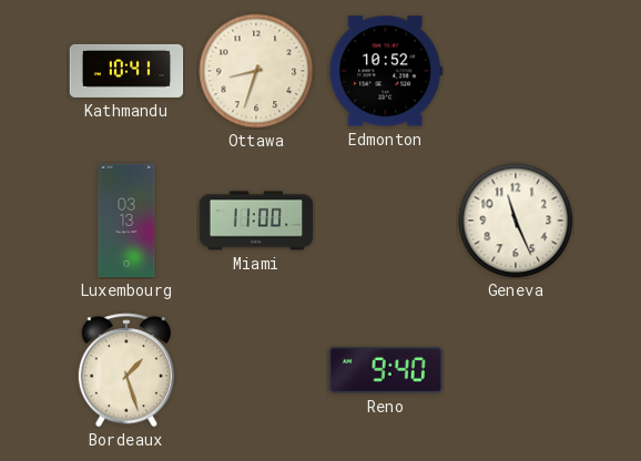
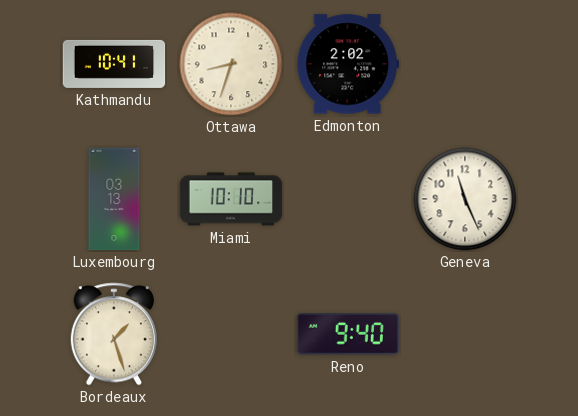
Edmonton: 10:52 -> 2:02
Miami: 11:00 -> 10:10
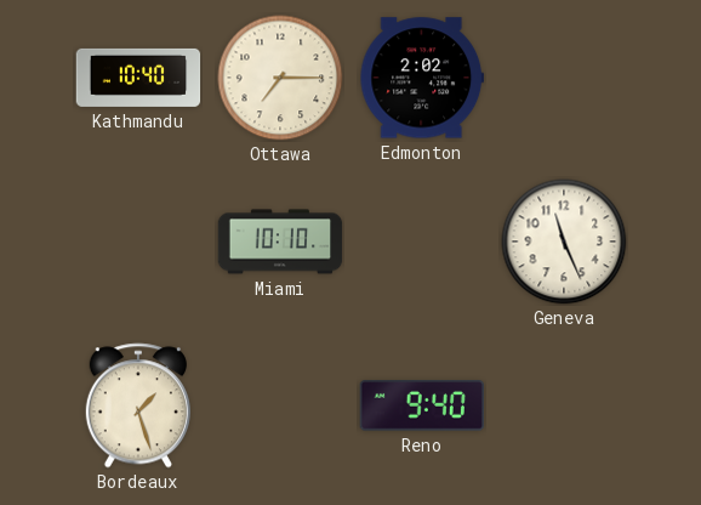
Kathmandu: 10:41 -> 10:40
Ottawa: 8:33 -> 7:15
Luxembourg: 03:13 -> none
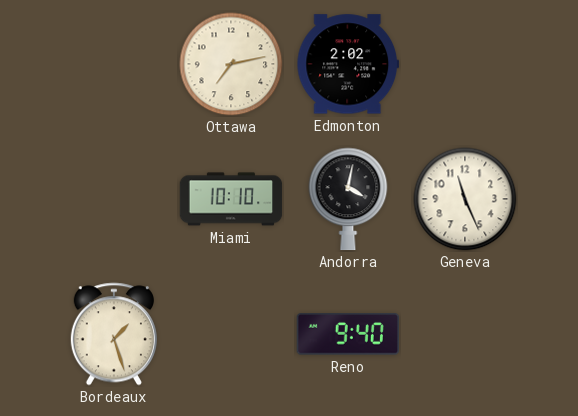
Kathmandu: 10:40 -> none
Ottawa: 7:15 -> 7:13
Andorra: none -> 4:02
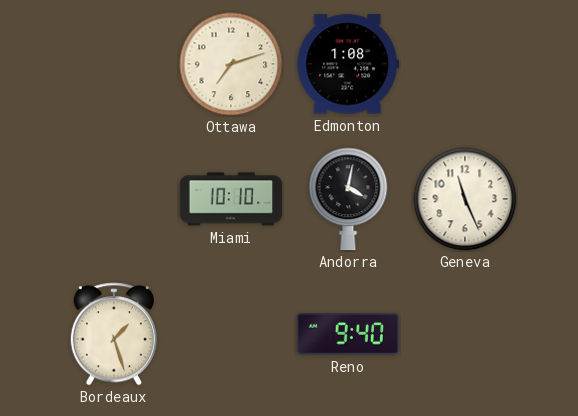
Ottawa: 7:13 -> 7:12
Edmonton: 2:02 -> 1:08
